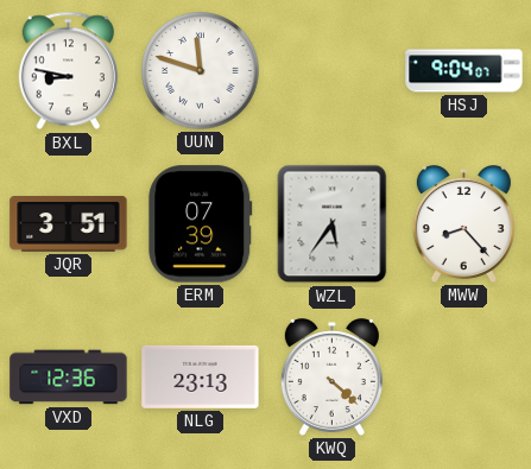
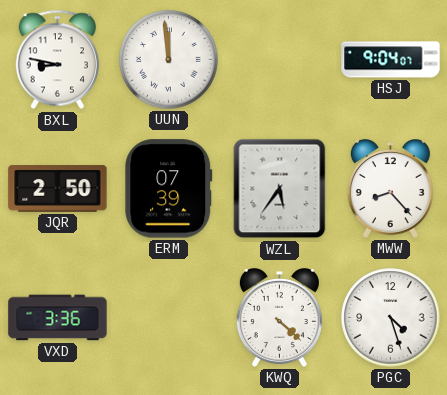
UUN: 11:48 -> 11:59
JQR: 3:51 -> 2:50
VXD: 12:36 -> 3:36
NLG: 23:13 -> none
PGC: none -> 4:27
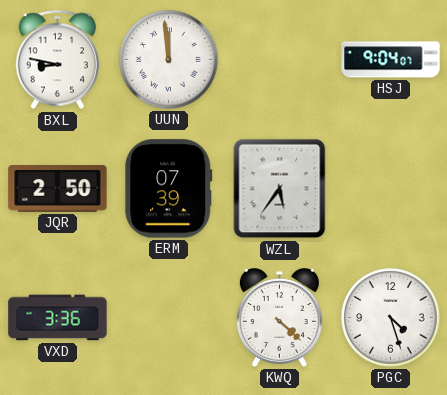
MWW: 8:23 -> none
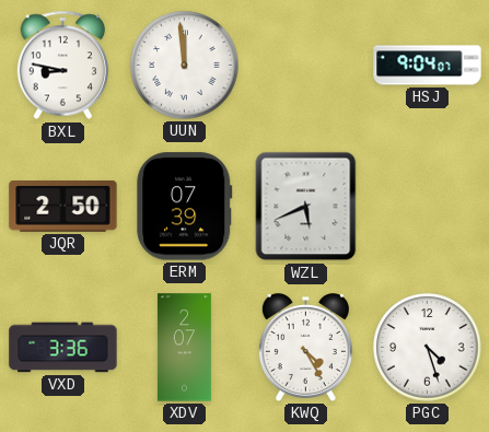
WZL: 5:36 -> 5:41
XDV: none -> 2:07
KWQ: 4:22 -> 4:25
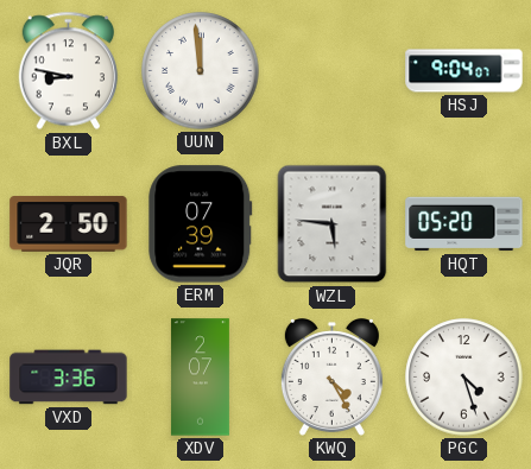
WZL: 5:41 -> 5:46
HQT: none -> 05:20
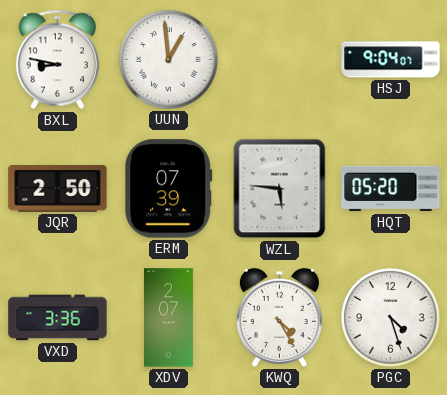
UUN: 11:59 -> 12:59
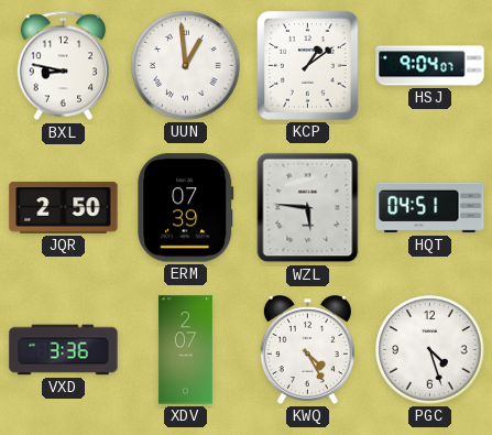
KCP: none -> 1:09
HQT: 05:20 -> 04:51
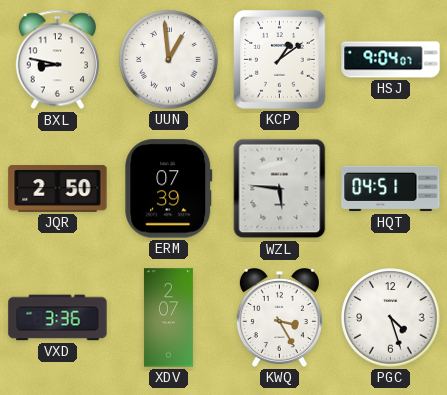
KWQ: 4:25 -> 3:25
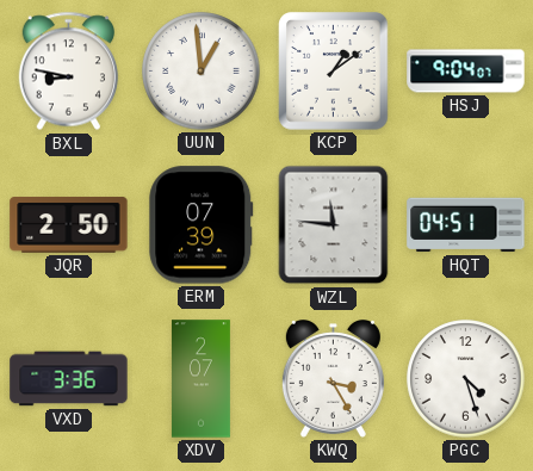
WZL: 5:46 -> 11:46
